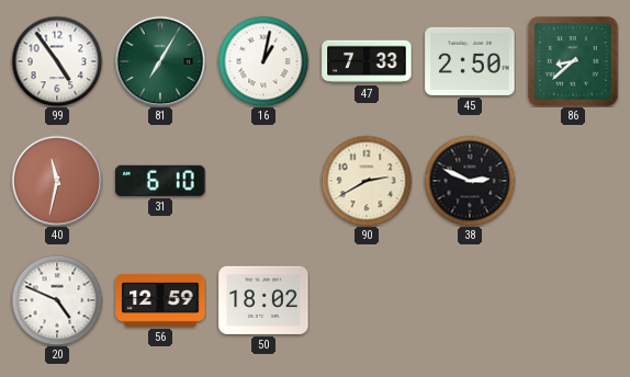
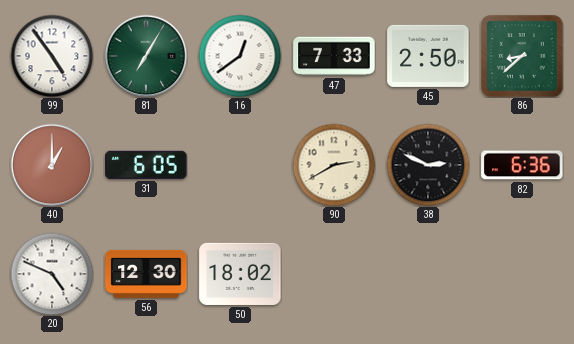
16: 1:02 -> 12:39
40: 11:32 -> 1:00
31: 6:10 -> 6:05
82: none -> 6:36
56: 12:59 -> 12:30
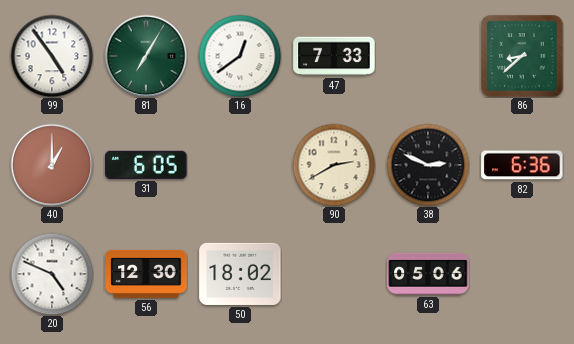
45: 2:50 -> none
63: none -> 05:06
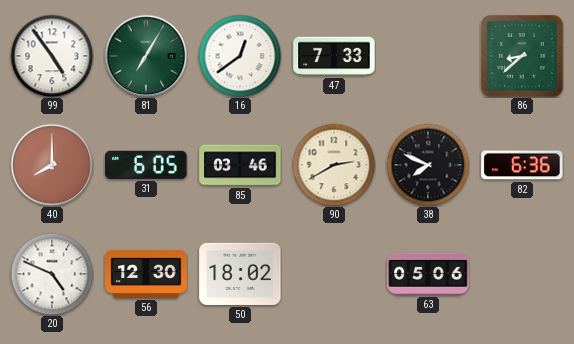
40: 1:00 -> 8:00
85: none -> 03:46
38: 2:49 -> 7:49
